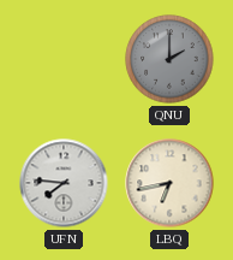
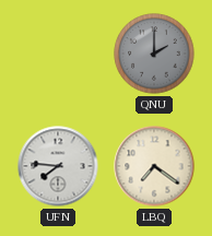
LBQ: 6:43 -> 7:21
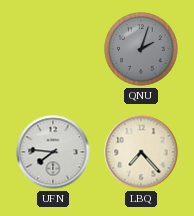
QNU: 2:00 -> 2:03
LBQ: 7:21 -> 7:23
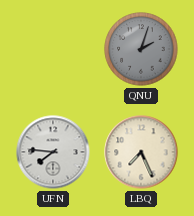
LBQ: 7:23 -> 7:26
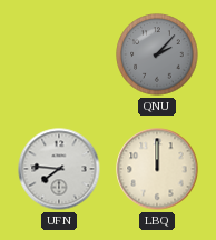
QNU: 2:03 -> 2:07
LBQ: 7:26 -> 12:00
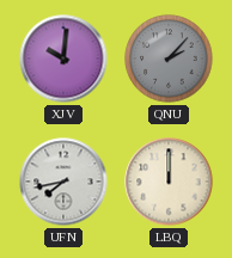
XJV: none -> 10:01
UFN: 7:46 -> 7:43
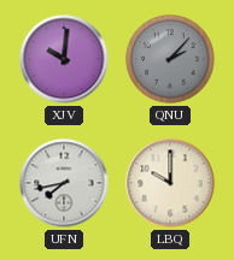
LBQ: 12:00 -> 10:00
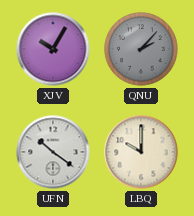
XJV: 10:01 -> 10:05
UFN: 7:43 -> 10:21
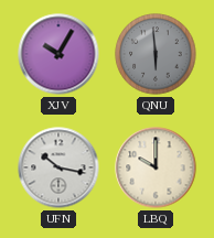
QNU: 2:07 -> 5:59
UFN: 10:21 -> 10:17
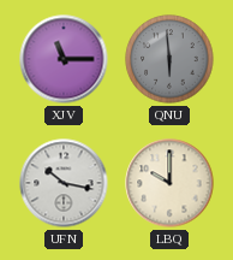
XJV: 10:05 -> 11:15
